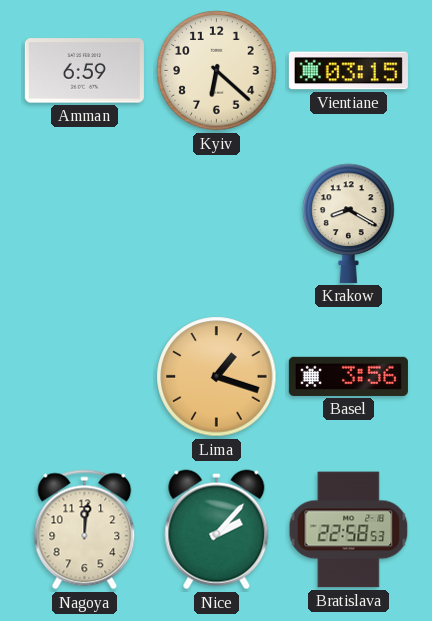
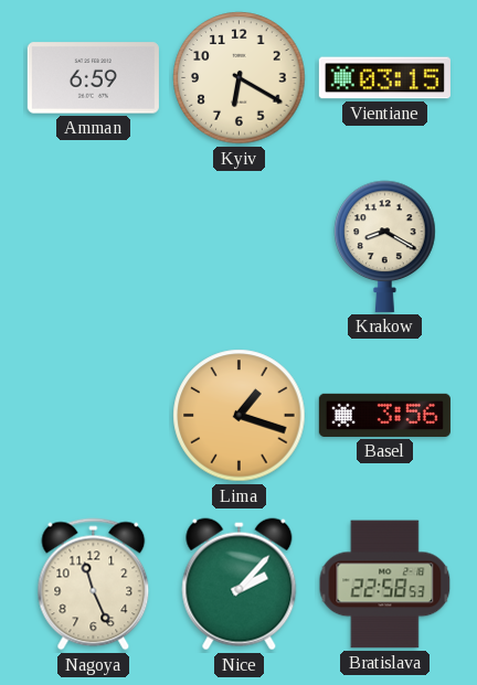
Kyiv: 6:22 -> 6:20
Nagoya: 12:01 -> 11:26
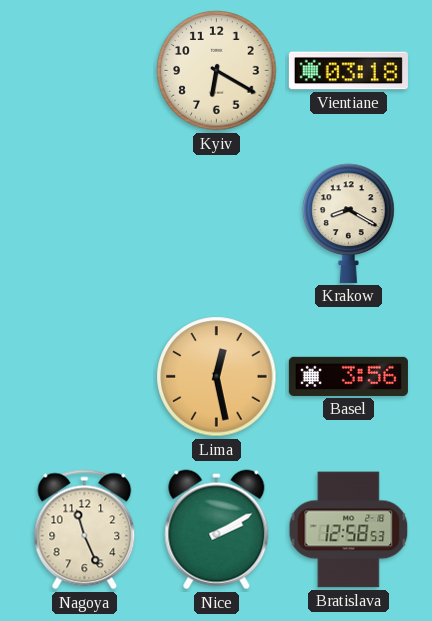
Amman: 6:59 -> none
Vientiane: 03:15 -> 03:18
Lima: 1:18 -> 12:28
Nice: 2:07 -> 2:10
Bratislava: 22:58 -> 12:58
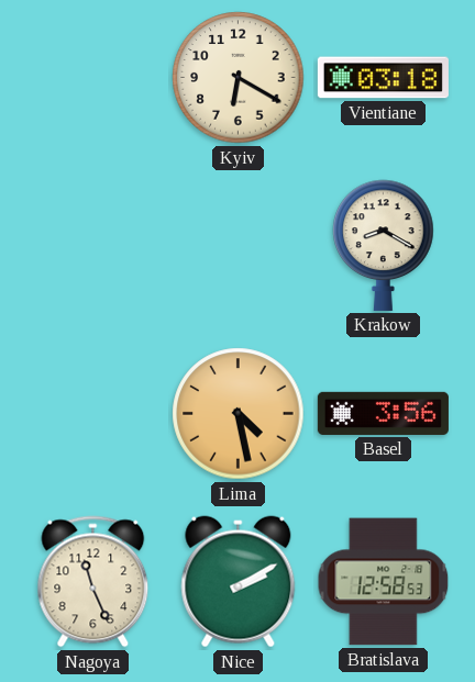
Lima: 12:28 -> 4:28
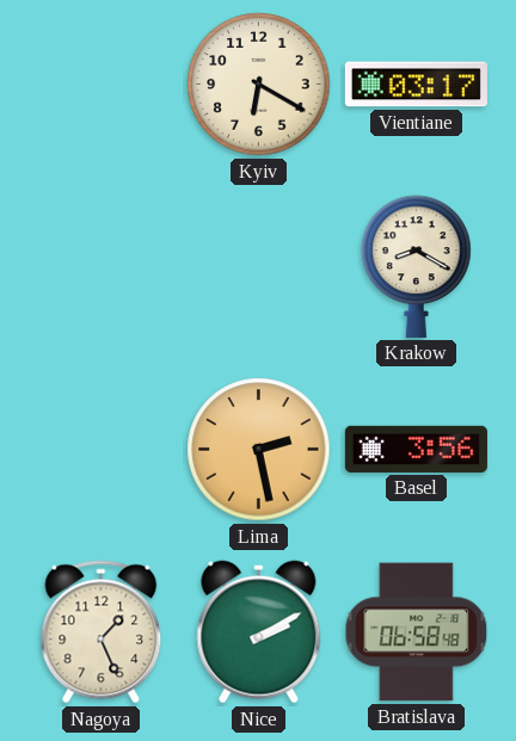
Vientiane: 03:18 -> 03:17
Lima: 4:28 -> 2:28
Nagoya: 11:26 -> 1:26
Bratislava: 12:58 -> 06:58
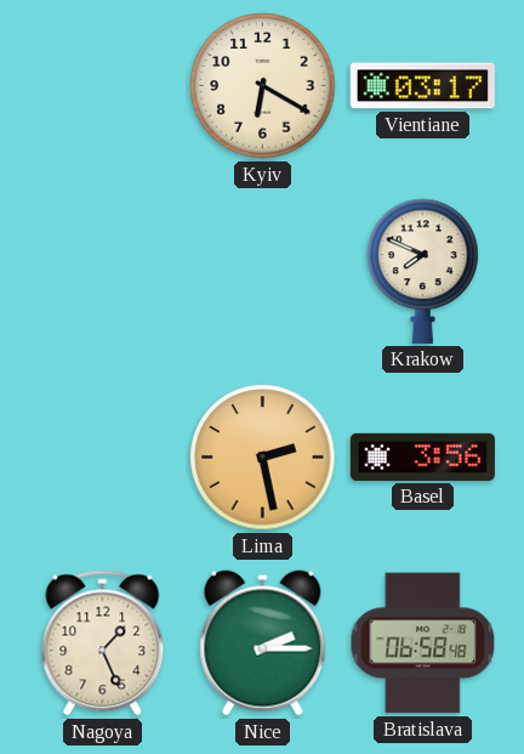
Krakow: 8:20 -> 7:49
Nice: 2:10 -> 2:15
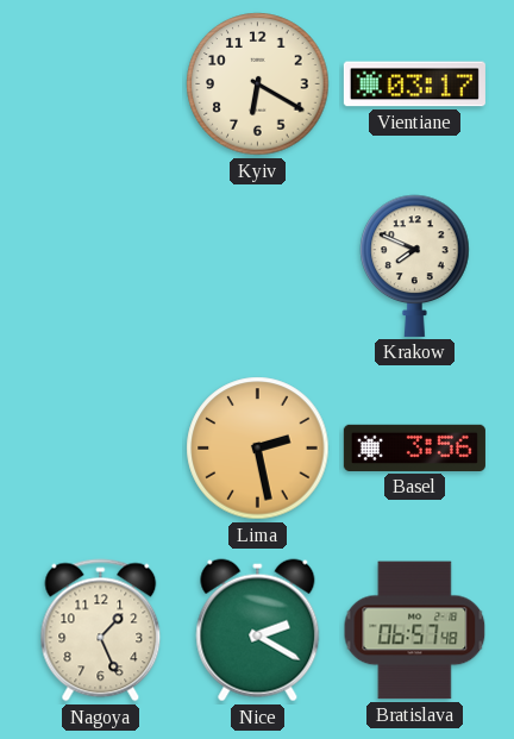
Nice: 2:15 -> 2:20
Bratislava: 06:58 -> 06:57
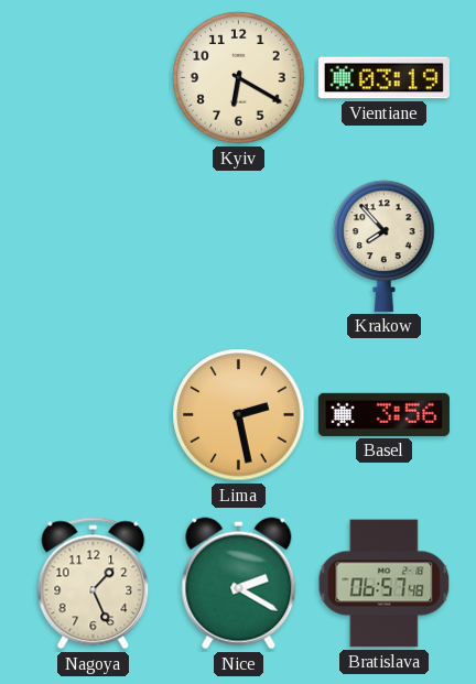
Vientiane: 03:17 -> 03:19
Krakow: 7:49 -> 7:53
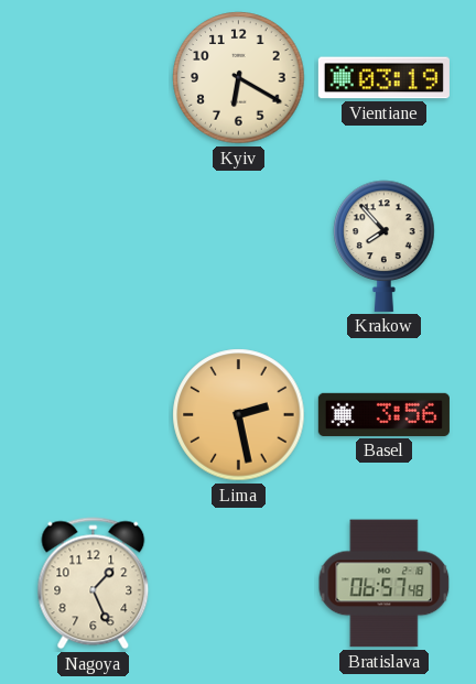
Nice: 2:20 -> none
